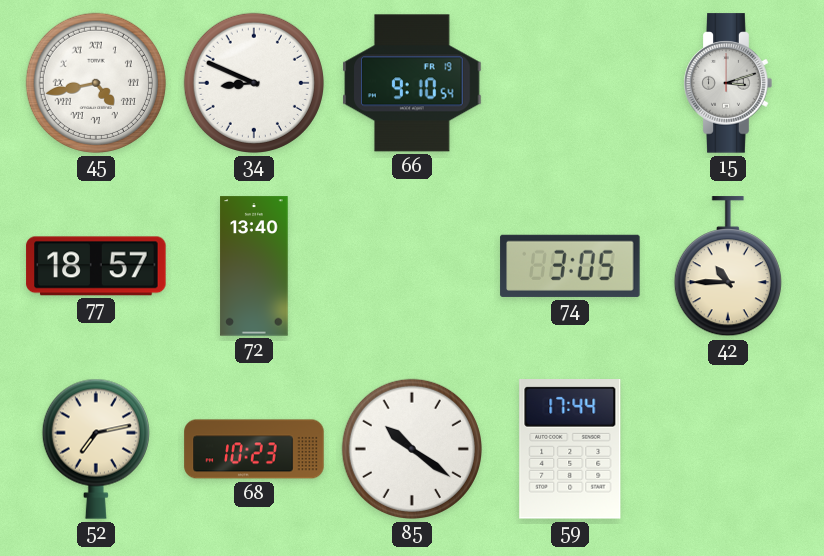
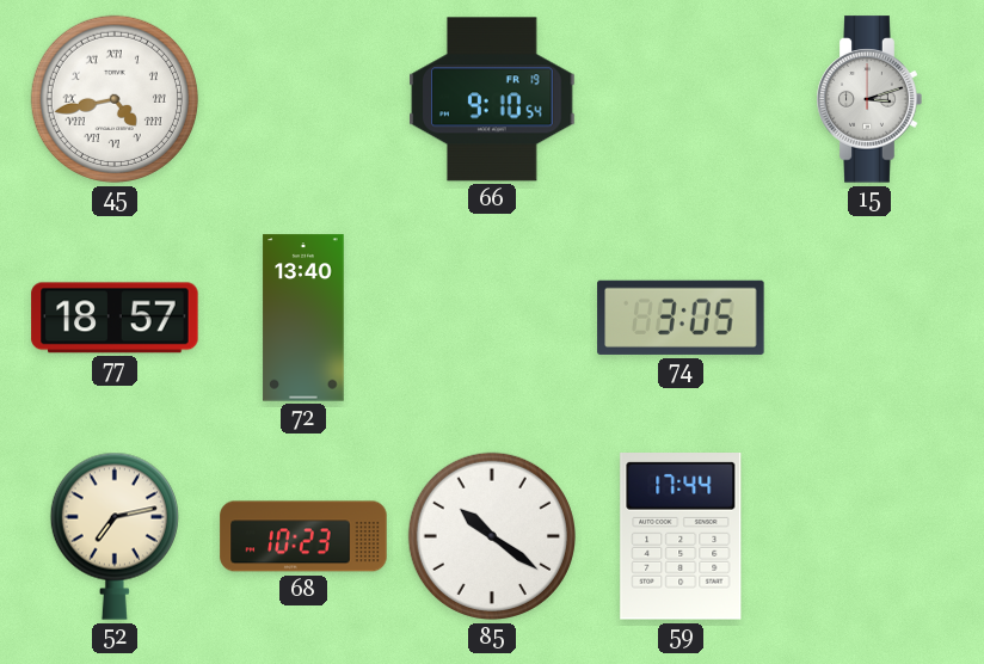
34: 8:49 -> none
42: 10:45 -> none
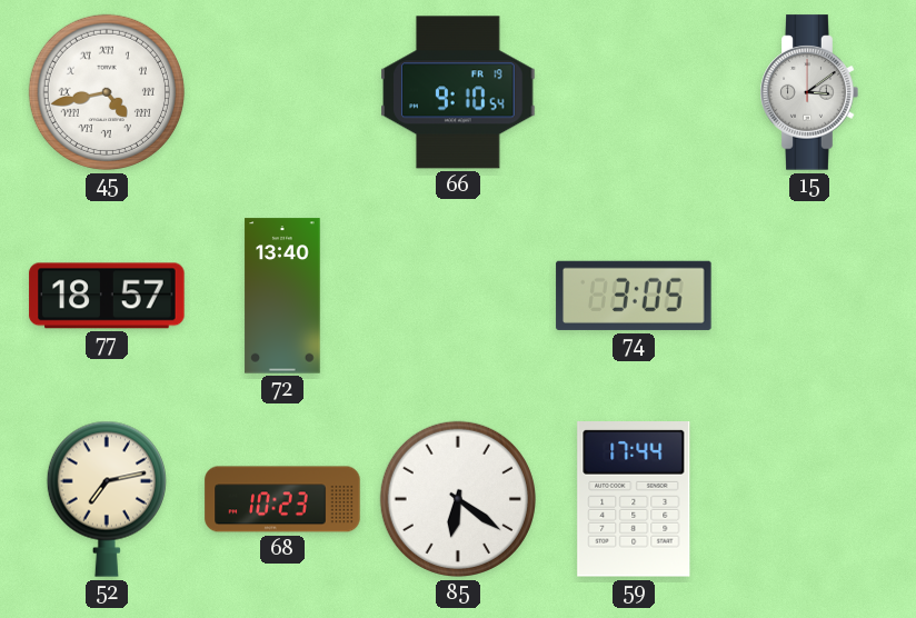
15: 3:12 -> 3:09
85: 10:21 -> 6:21
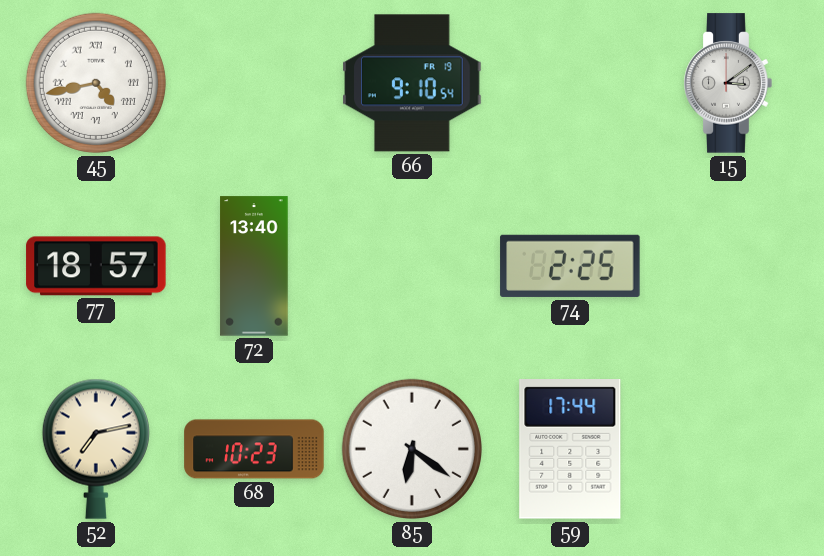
74: 3:05 -> 2:25
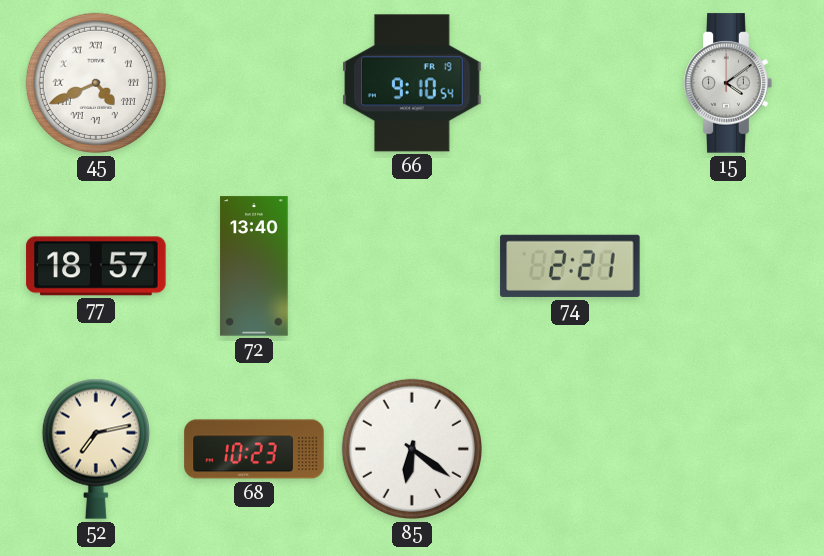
45: 4:43 -> 4:41
15: 3:09 -> 4:09
74: 2:25 -> 2:21
59: 17:44 -> none
